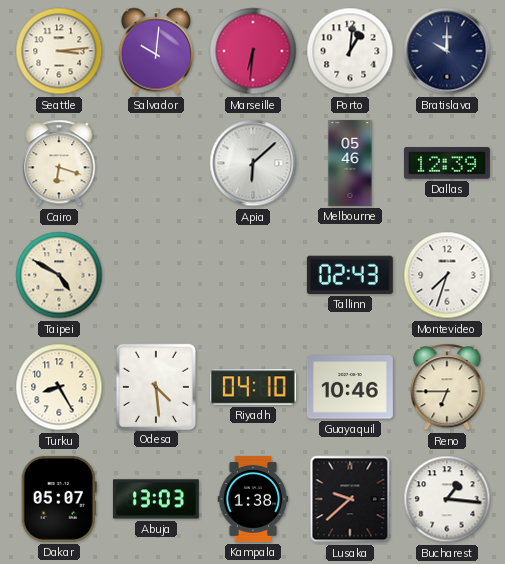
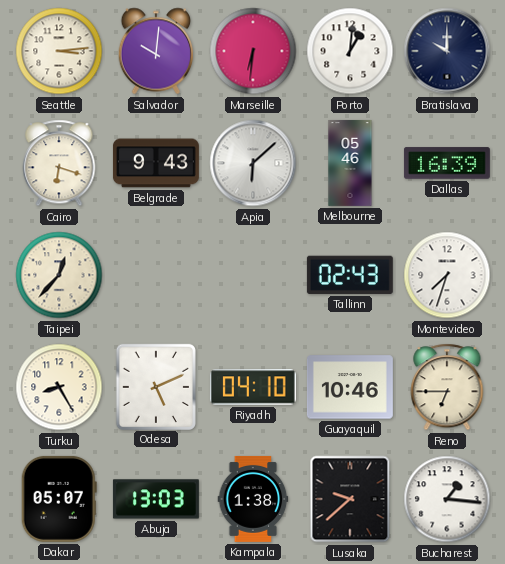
Belgrade: none -> 9:43
Dallas: 12:39 -> 16:39
Taipei: 4:50 -> 12:37
Odesa: 4:29 -> 5:11
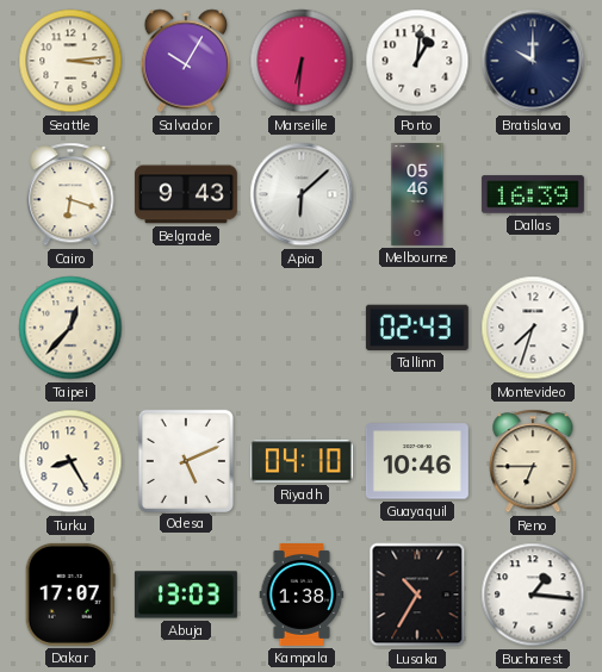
Salvador: 10:01 -> 10:05
Dakar: 05:07 -> 17:07
Lusaka: 9:38 -> 10:35
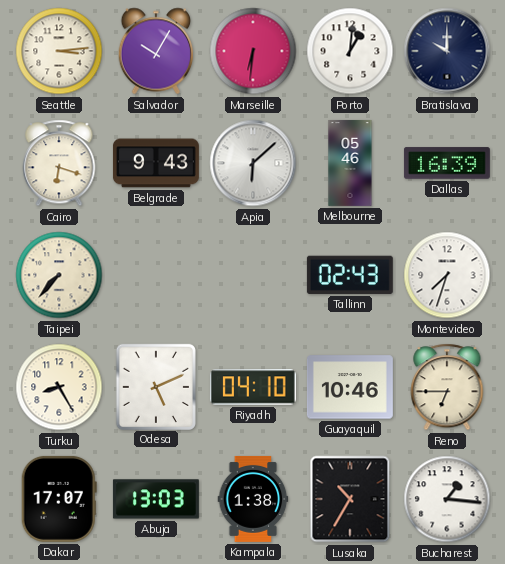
Taipei: 12:37 -> 7:37
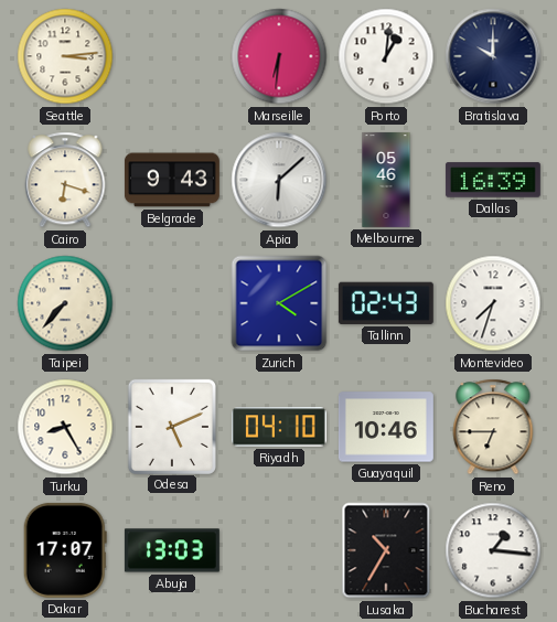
Salvador: 10:05 -> none
Zurich: none -> 4:10
Kampala: 1:38 -> none
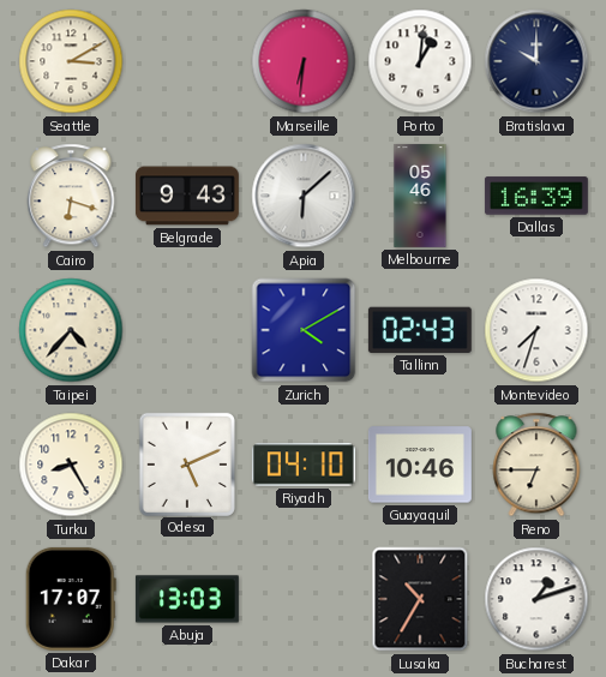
Seattle: 3:14 -> 3:10
Taipei: 7:37 -> 4:37
Bucharest: 1:16 -> 1:12
